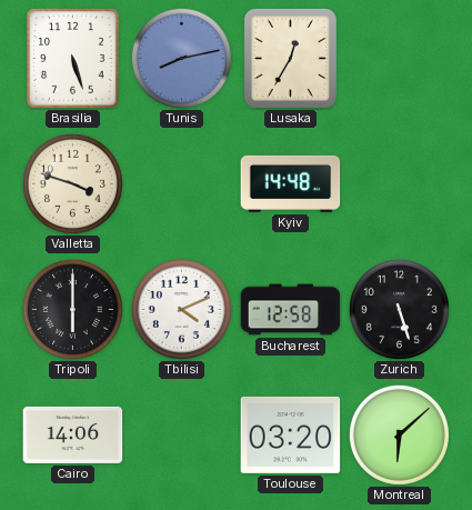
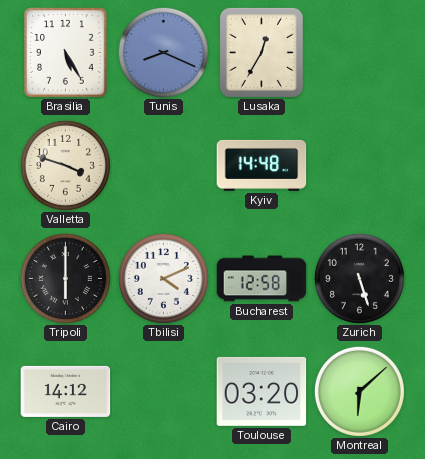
Brasilia: 5:27 -> 5:25
Tunis: 8:13 -> 8:19
Cairo: 14:06 -> 14:12
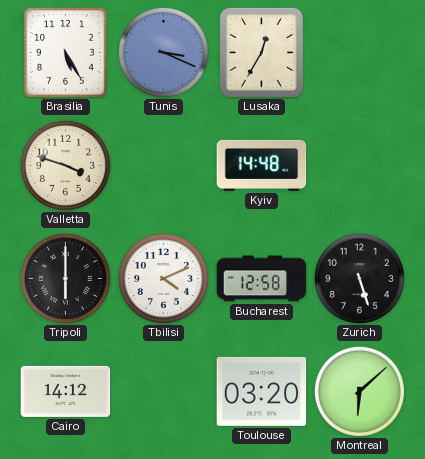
Tunis: 8:19 -> 3:19
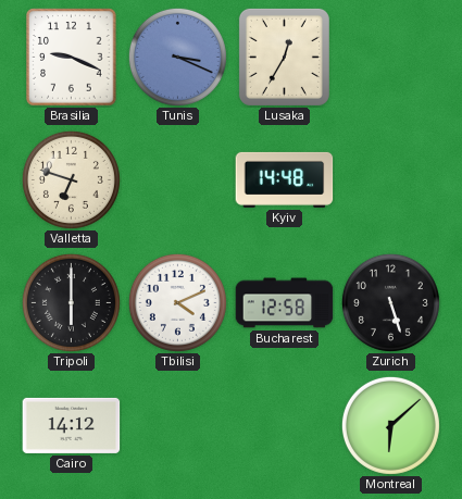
Brasilia: 5:25 -> 9:19
Valletta: 3:48 -> 6:48
Toulouse: 03:20 -> none
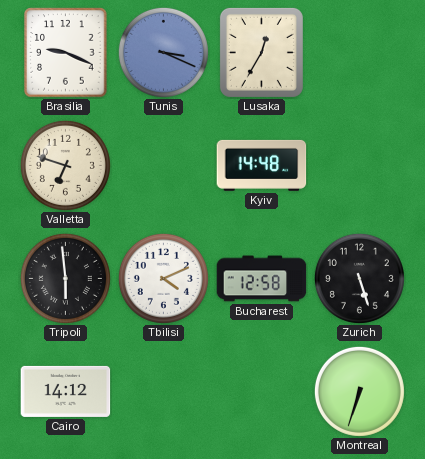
Tripoli: 6:00 -> 5:59
Montreal: 6:08 -> 6:33
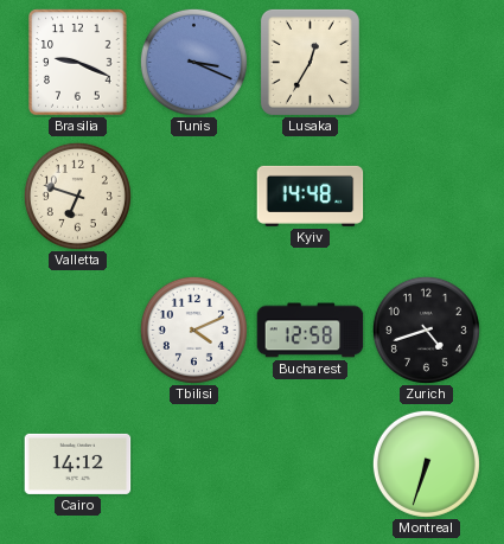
Tripoli: 5:59 -> none
Zurich: 5:27 -> 4:42
